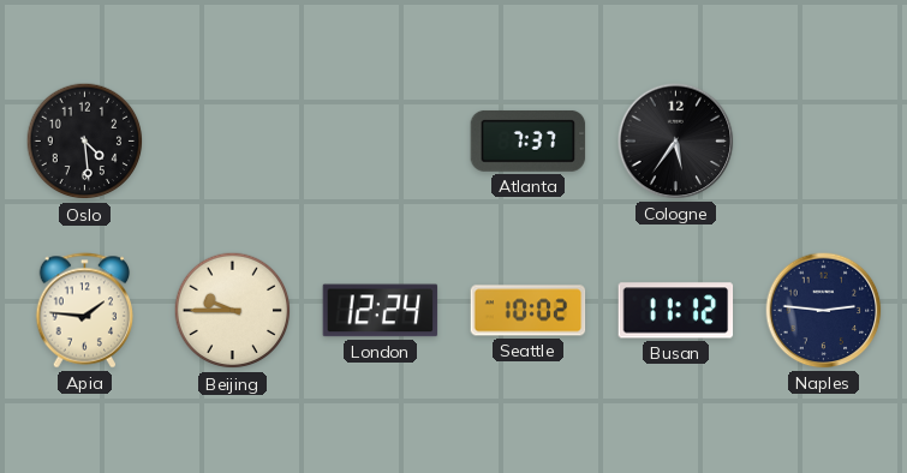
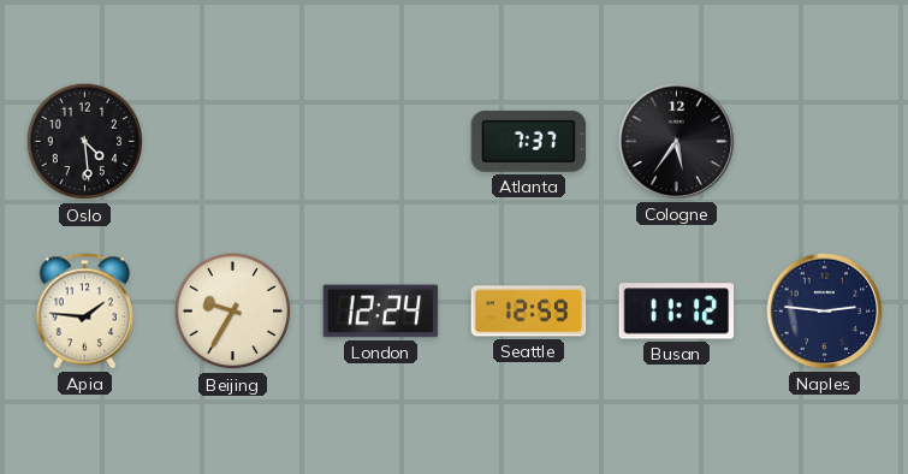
Beijing: 9:45 -> 9:35
Seattle: 10:02 -> 12:59
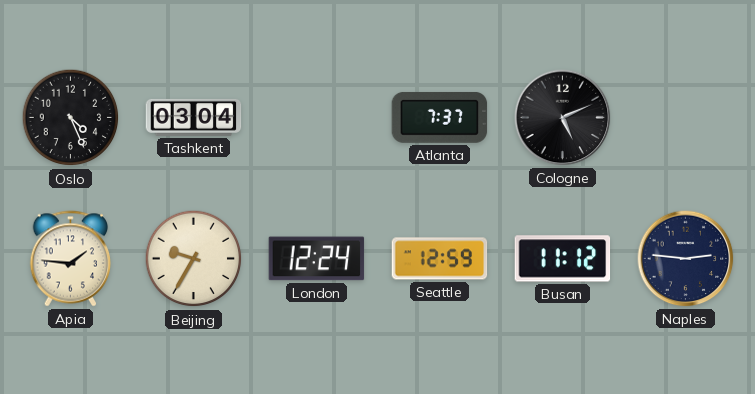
Oslo: 4:29 -> 4:26
Tashkent: none -> 03:04
Cologne: 5:36 -> 5:11
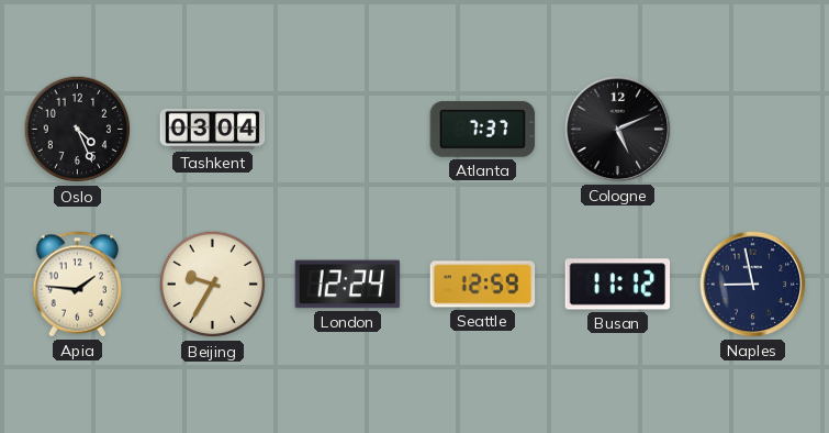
Naples: 2:46 -> 8:58
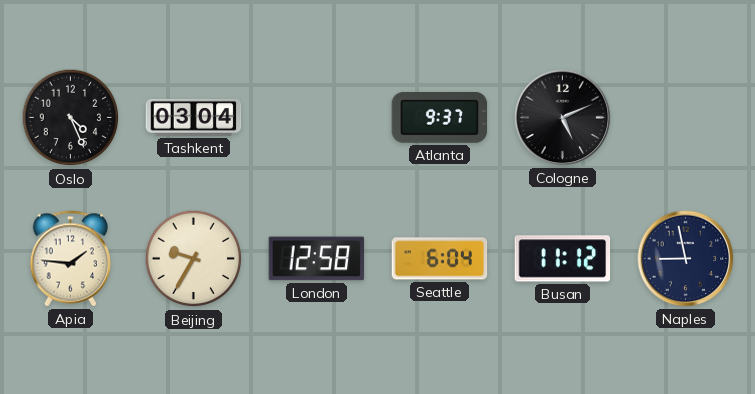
Atlanta: 7:37 -> 9:37
London: 12:24 -> 12:58
Seattle: 12:59 -> 6:04
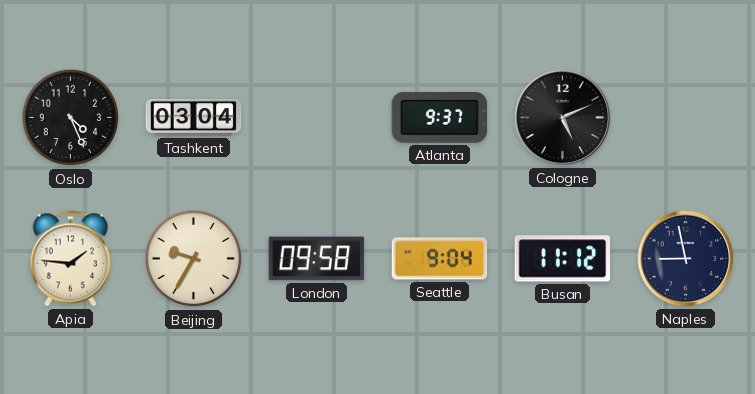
London: 12:58 -> 09:58
Seattle: 6:04 -> 9:04
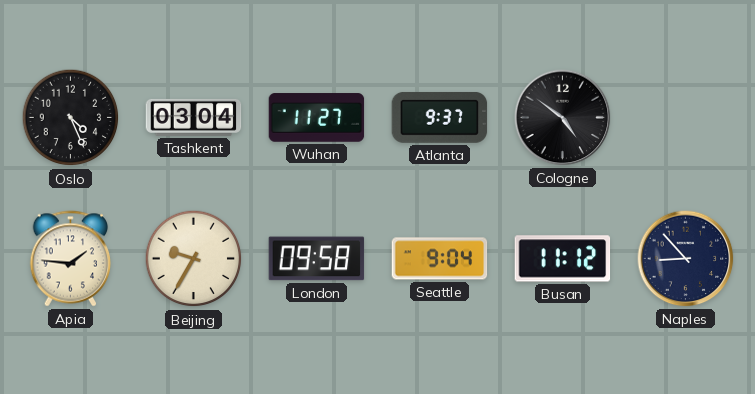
Wuhan: none -> 11:27
Cologne: 5:11 -> 4:51
Naples: 8:58 -> 8:53
